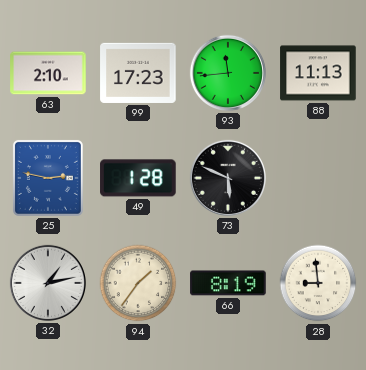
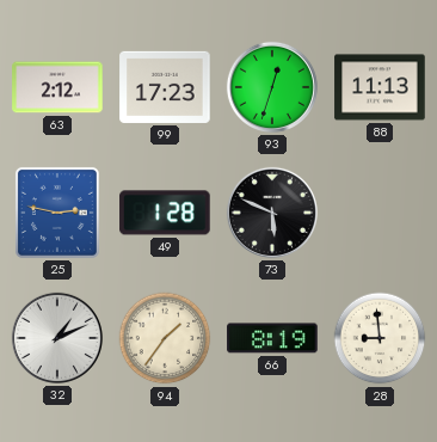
63: 2:10 -> 2:12
93: 11:44 -> 12:33
32: 1:13 -> 1:11
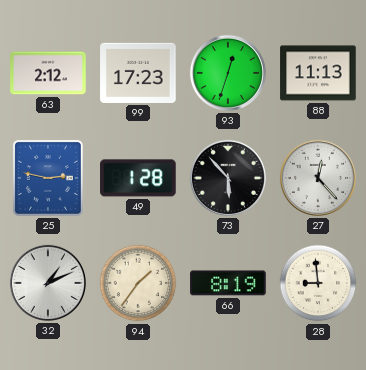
73: 5:49 -> 5:53
27: none -> 12:23
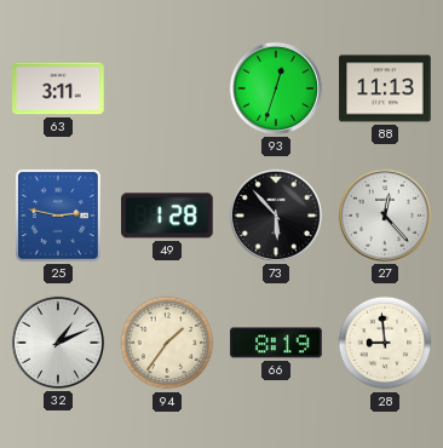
63: 2:12 -> 3:11
99: 17:23 -> none
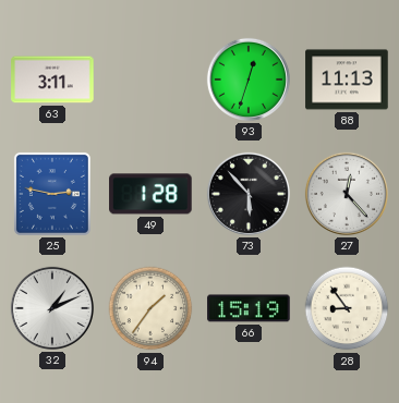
66: 8:19 -> 15:19
28: 8:59 -> 8:54
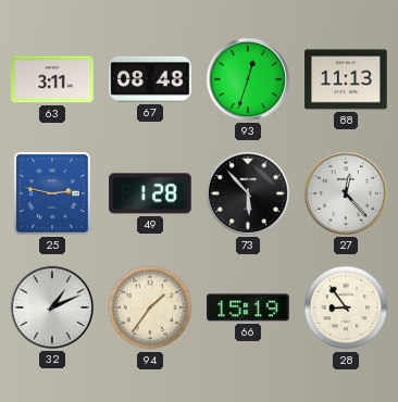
67: none -> 08:48
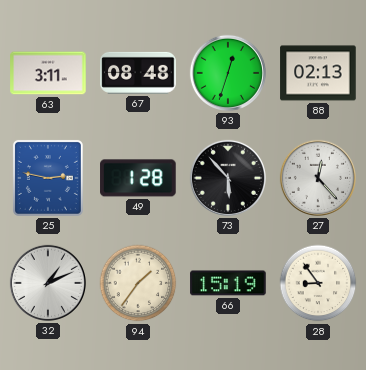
88: 11:13 -> 02:13
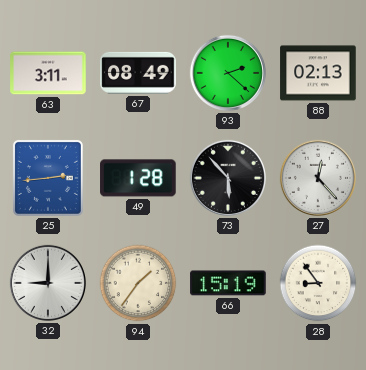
67: 08:48 -> 08:49
93: 12:33 -> 2:22
25: 2:47 -> 2:44
32: 1:11 -> 9:00
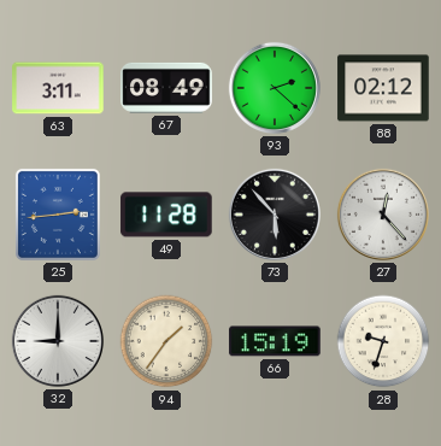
88: 02:13 -> 02:12
49: 1:28 -> 11:28
28: 8:54 -> 9:33
